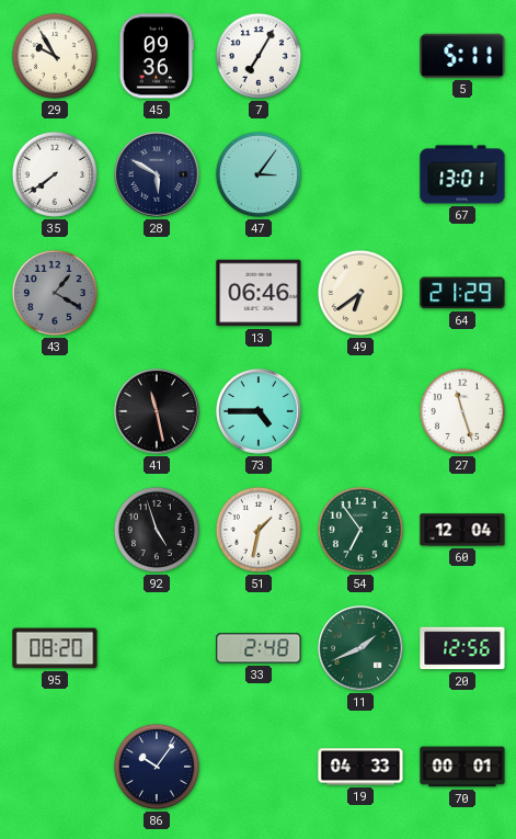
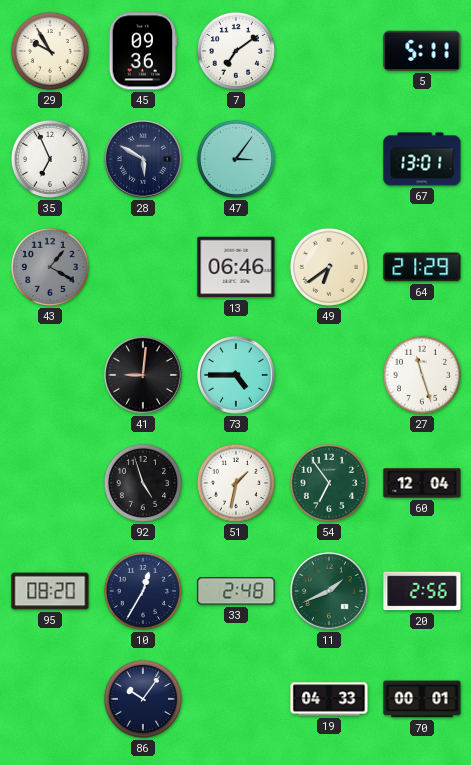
7: 7:05 -> 7:09
35: 7:39 -> 6:56
41: 11:28 -> 9:01
10: none -> 12:35
20: 12:56 -> 2:56
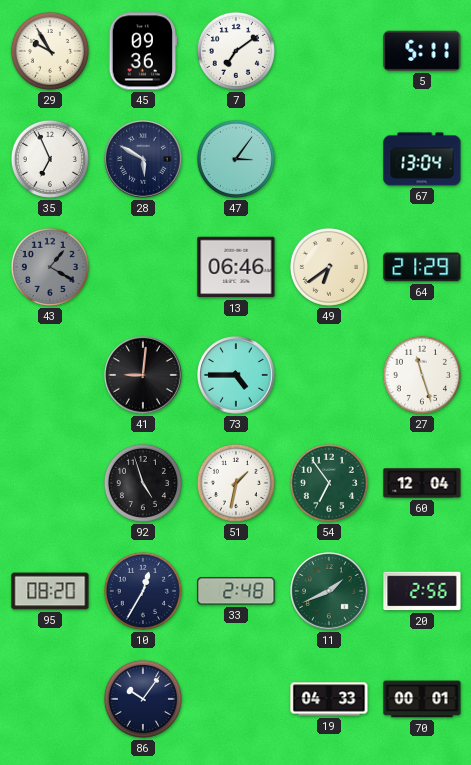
67: 13:01 -> 13:04
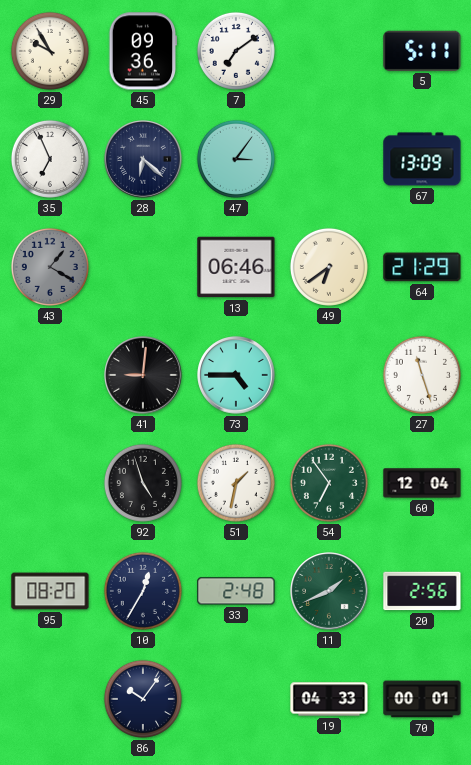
28: 5:50 -> 6:22
67: 13:04 -> 13:09
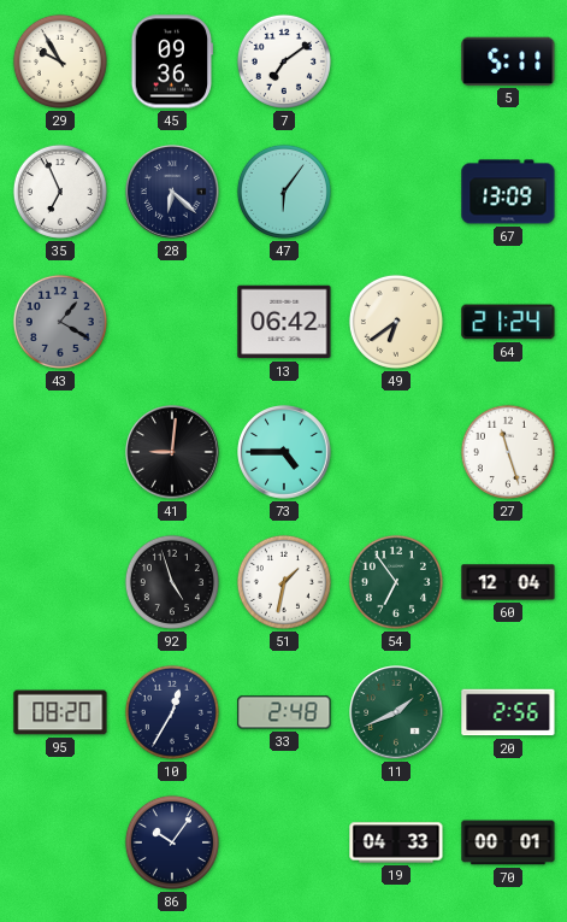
47: 3:06 -> 6:06
13: 06:46 -> 06:42
64: 21:29 -> 21:24
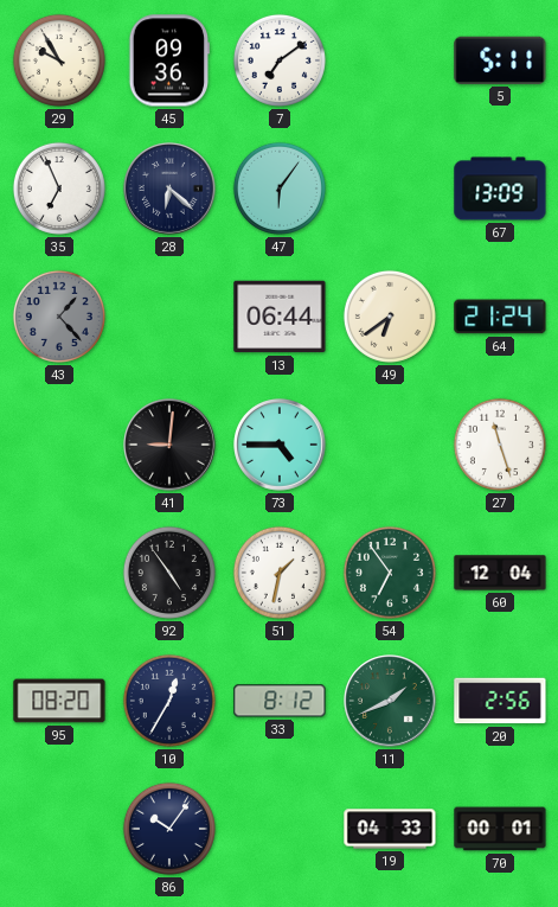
43: 1:20 -> 1:23
13: 06:42 -> 06:44
92: 4:57 -> 4:54
33: 2:48 -> 8:12
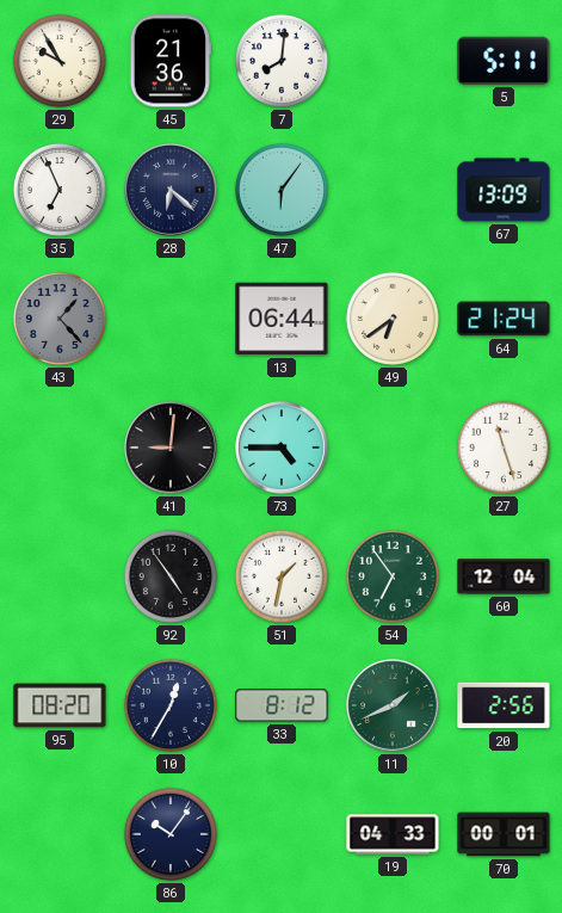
45: 09:36 -> 21:36
7: 7:09 -> 8:01
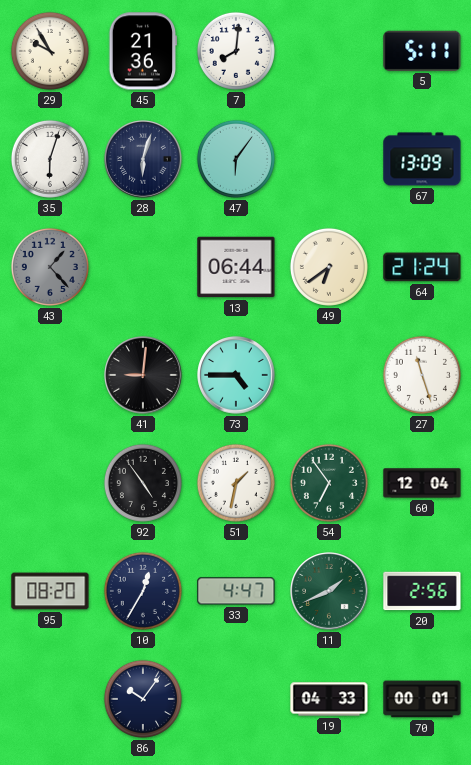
35: 6:56 -> 6:03
28: 6:22 -> 6:03
33: 8:12 -> 4:47
